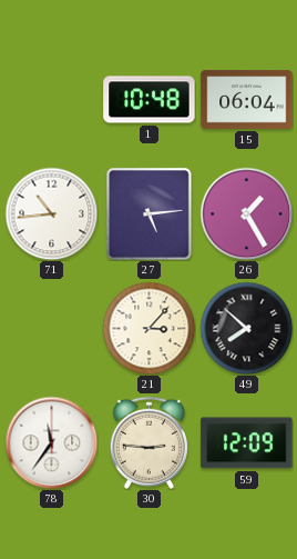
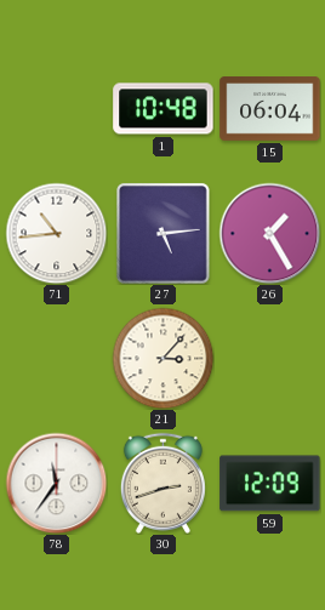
49: 7:52 -> none
30: 2:46 -> 2:42
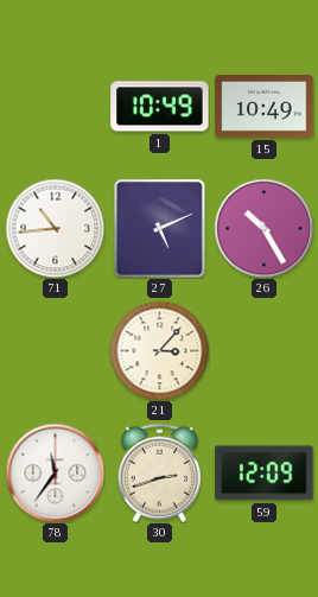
1: 10:48 -> 10:49
15: 06:04 -> 10:49
27: 5:14 -> 5:11
26: 1:25 -> 10:25
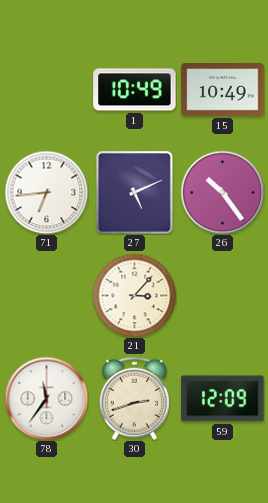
71: 10:44 -> 6:44
26: 10:25 -> 10:24
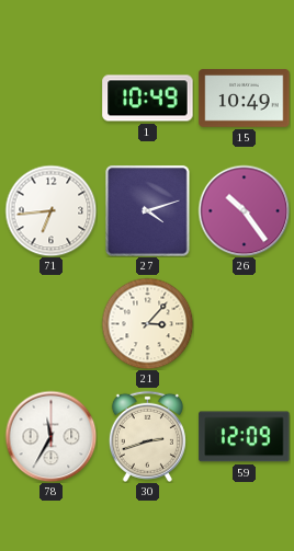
27: 5:11 -> 4:12
78: 11:36 -> 11:35
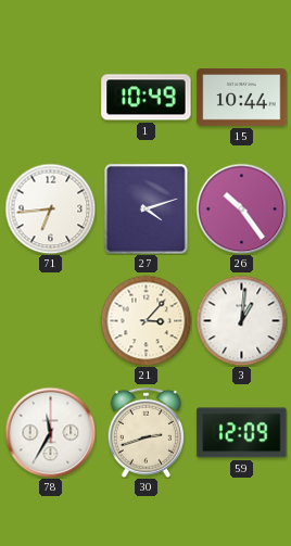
15: 10:49 -> 10:44
3: none -> 1:01
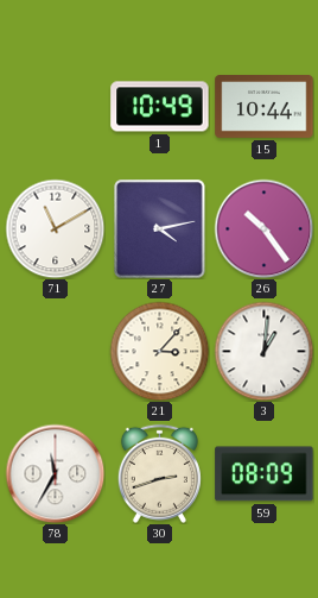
71: 6:44 -> 11:10
27: 4:12 -> 4:13
59: 12:09 -> 08:09
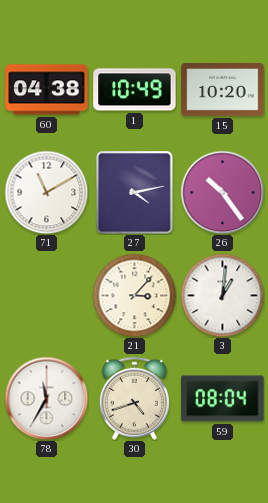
60: none -> 04:38
15: 10:44 -> 10:20
30: 2:42 -> 4:42
59: 08:09 -> 08:04
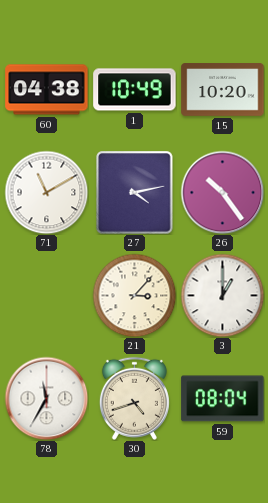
3: 1:01 -> 1:00
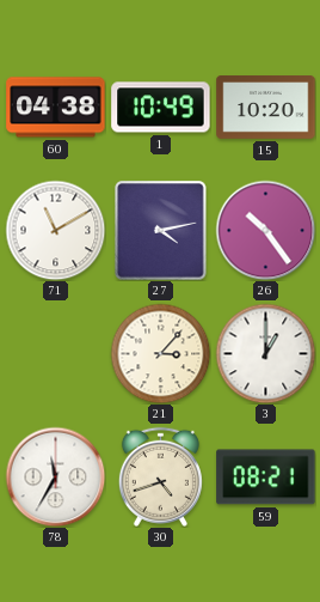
59: 08:04 -> 08:21
